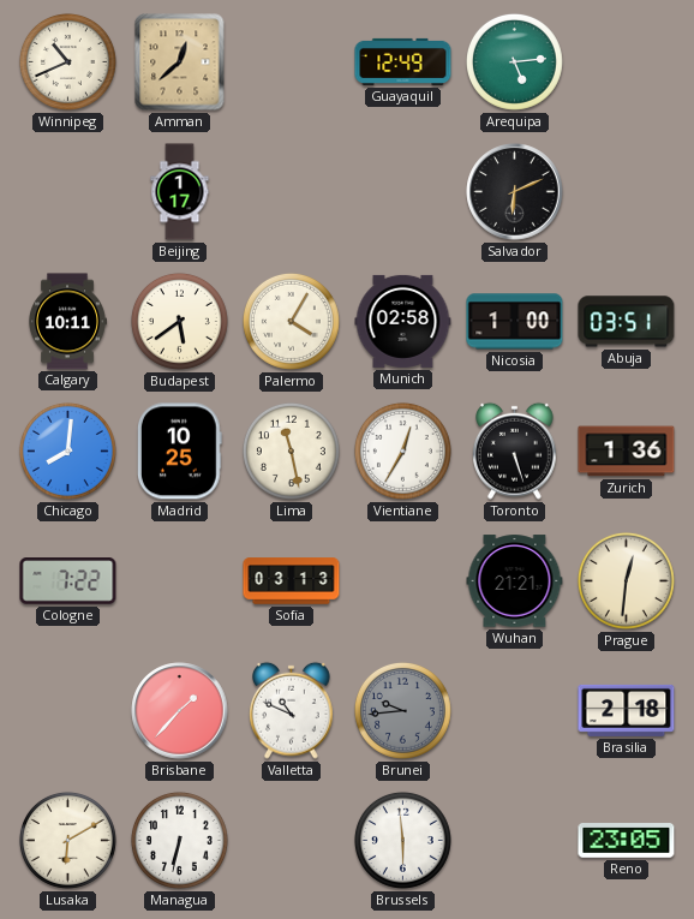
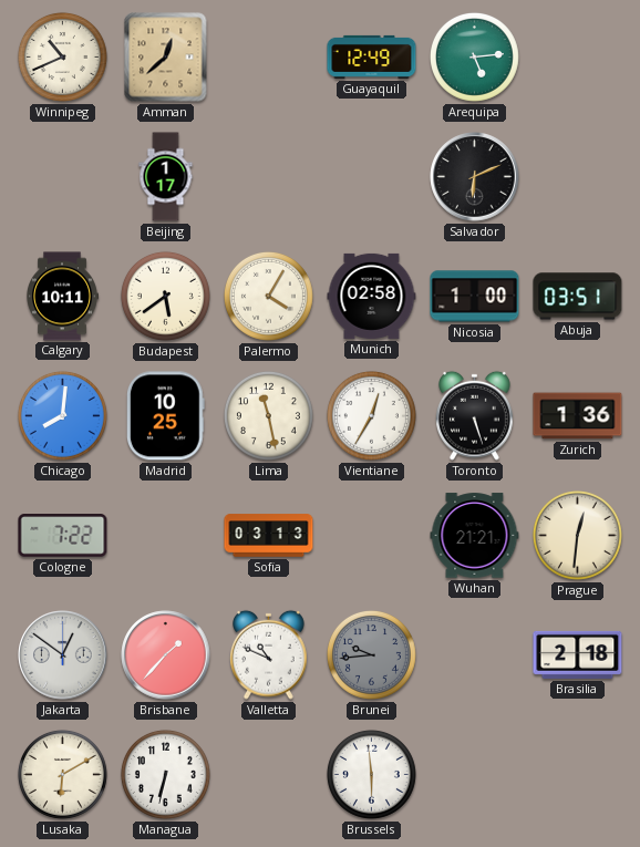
Jakarta: none -> 12:51
Reno: 23:05 -> none
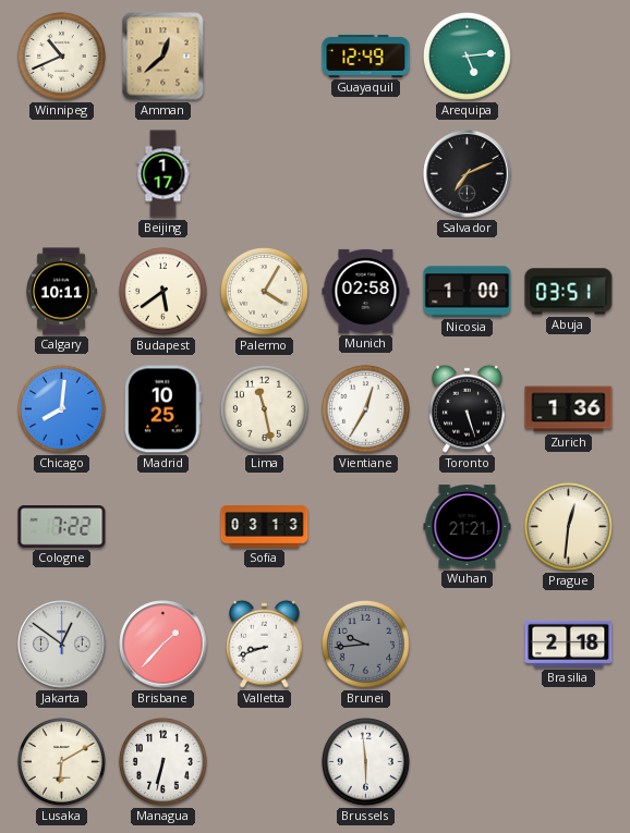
Salvador: 6:11 -> 7:11
Valletta: 10:49 -> 8:42
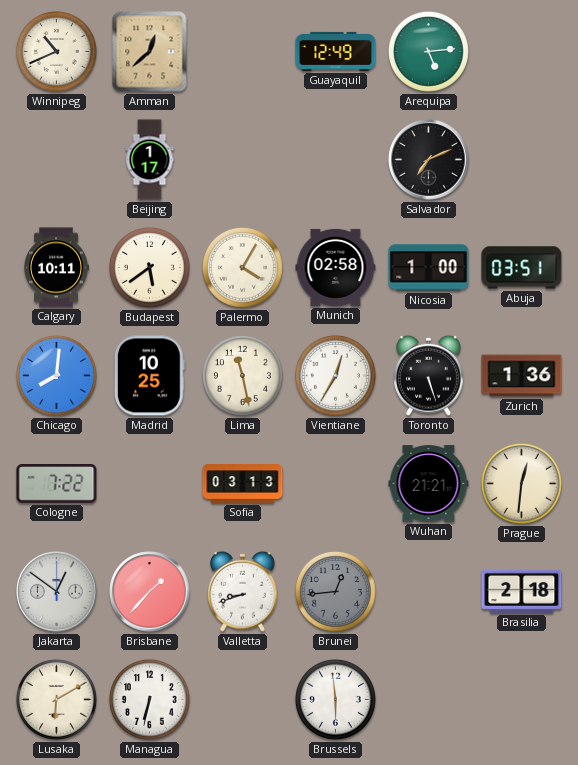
Brunei: 9:44 -> 12:44
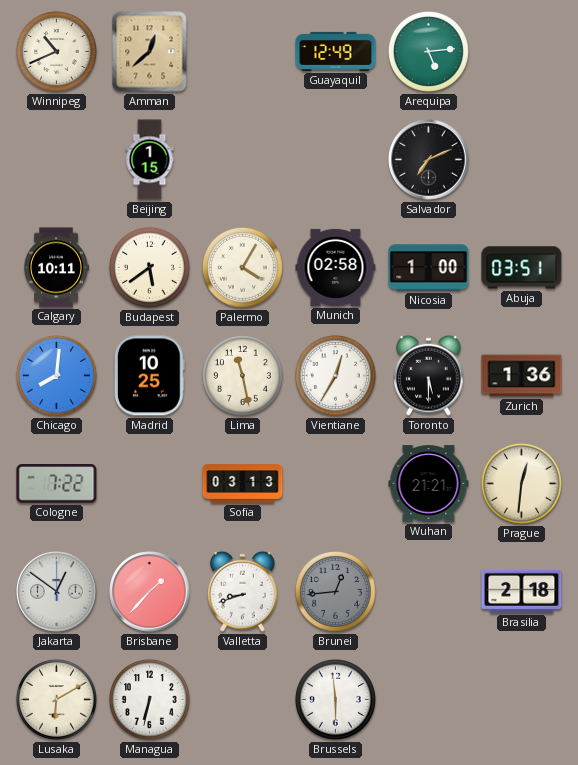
Beijing: 1:17 -> 1:15
Toronto: 5:27 -> 5:30
